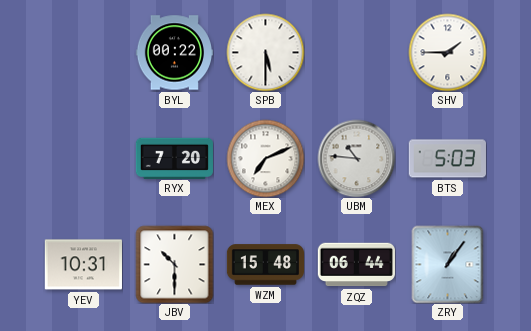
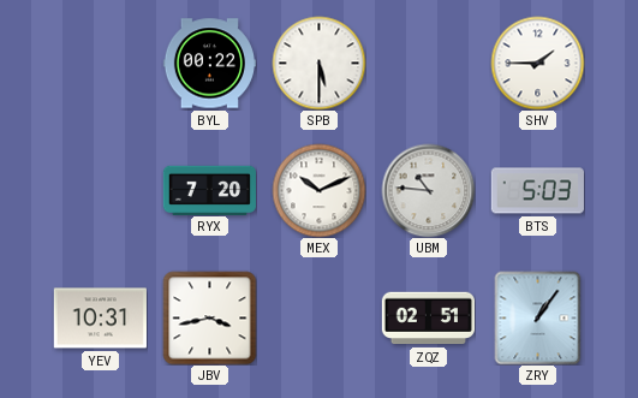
MEX: 7:11 -> 10:11
JBV: 10:30 -> 3:43
WZM: 15:48 -> none
ZQZ: 06:44 -> 02:51
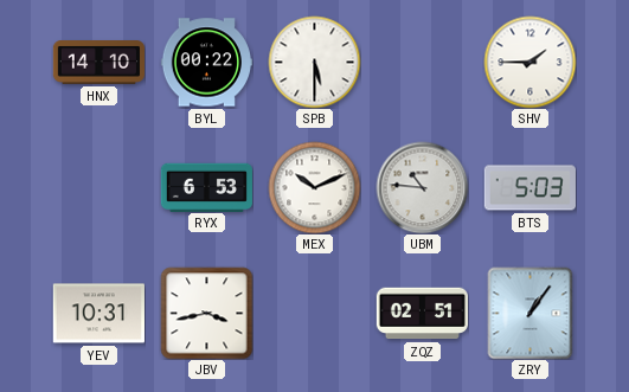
HNX: none -> 14:10
RYX: 7:20 -> 6:53
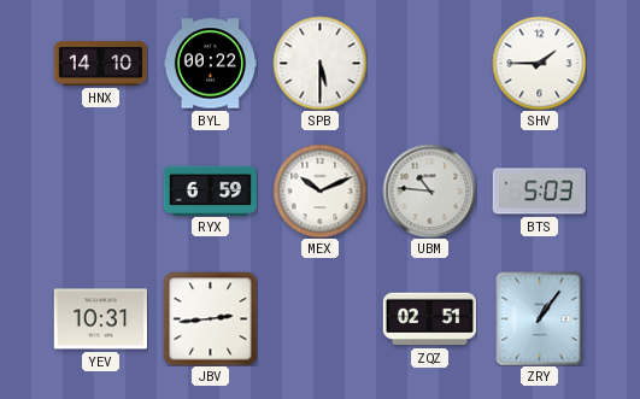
RYX: 6:53 -> 6:59
JBV: 3:43 -> 2:44
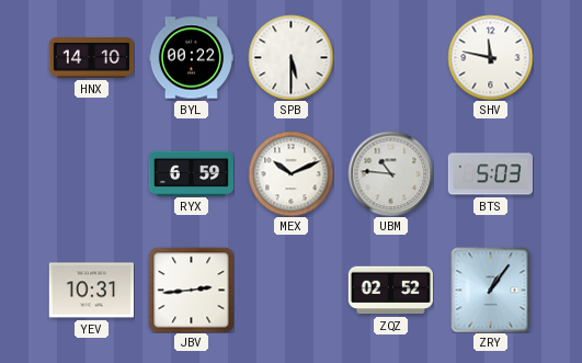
SHV: 1:45 -> 11:47
ZQZ: 02:51 -> 02:52
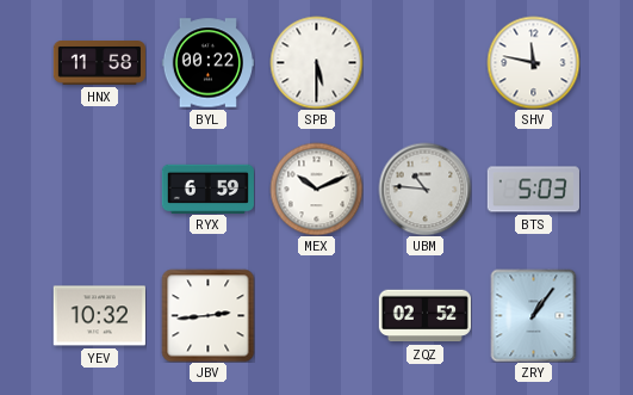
HNX: 14:10 -> 11:58
YEV: 10:31 -> 10:32
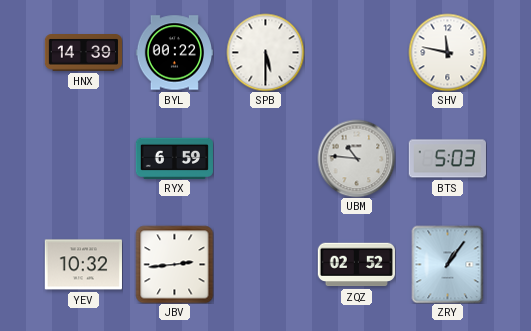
HNX: 11:58 -> 14:39
MEX: 10:11 -> none
